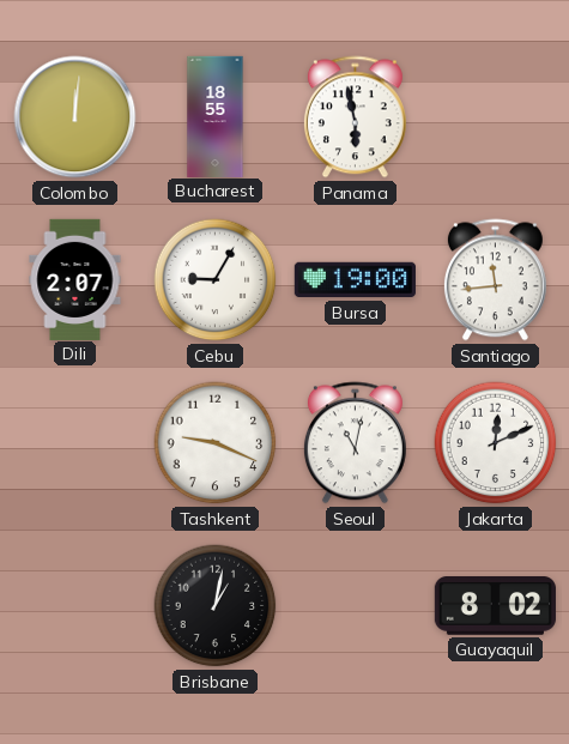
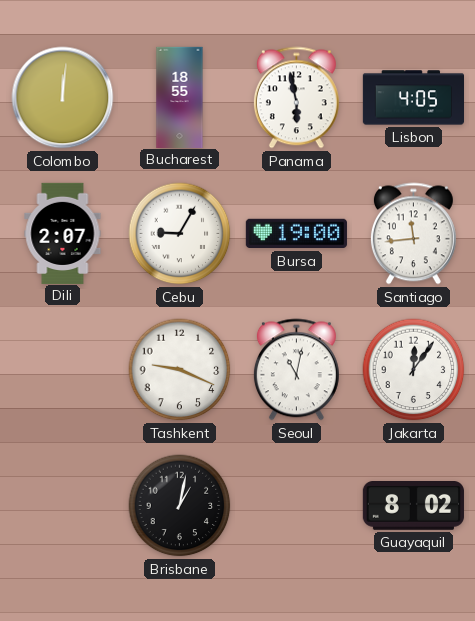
Lisbon: none -> 4:05
Jakarta: 12:11 -> 12:06
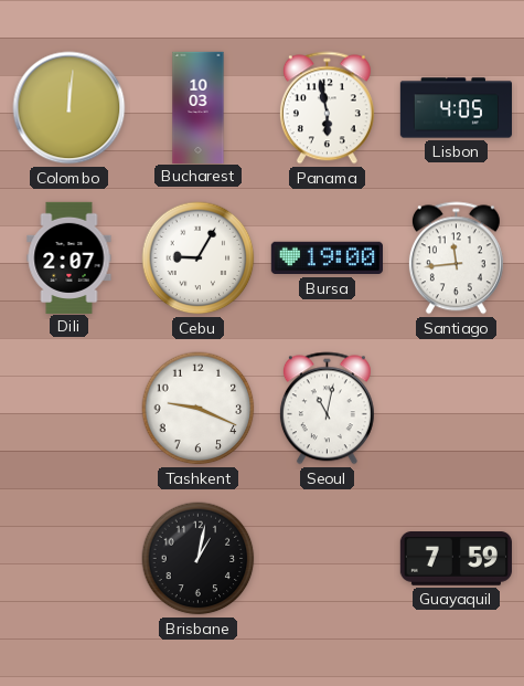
Bucharest: 18:55 -> 10:03
Jakarta: 12:06 -> none
Guayaquil: 8:02 -> 7:59
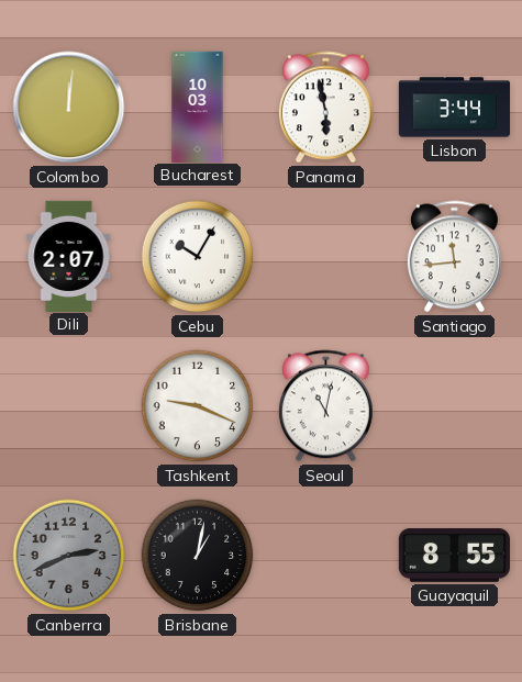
Lisbon: 4:05 -> 3:44
Cebu: 9:05 -> 10:05
Bursa: 19:00 -> none
Canberra: none -> 2:41
Guayaquil: 7:59 -> 8:55
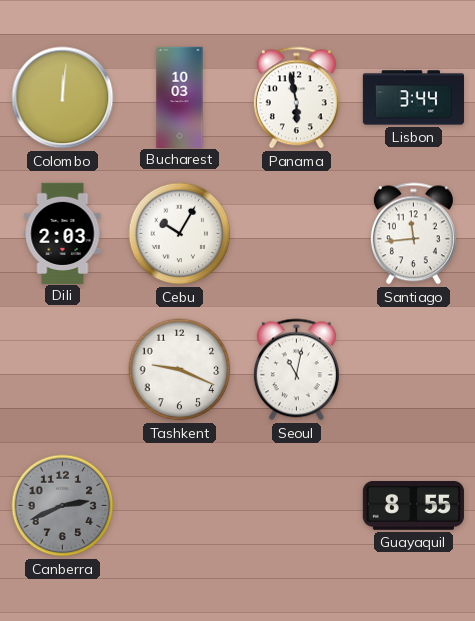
Dili: 2:07 -> 2:03
Brisbane: 1:02 -> none
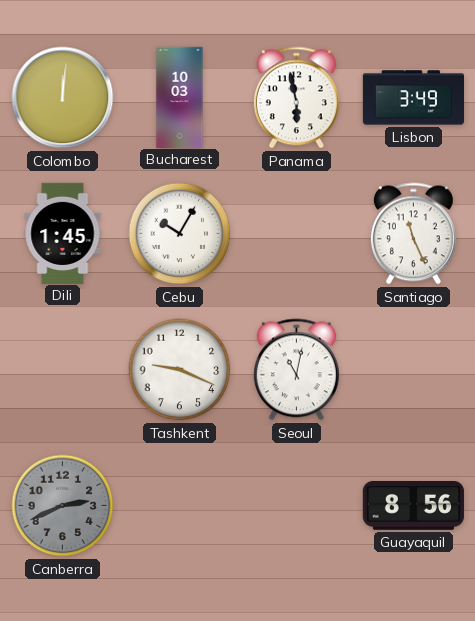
Lisbon: 3:44 -> 3:49
Dili: 2:03 -> 1:45
Santiago: 11:44 -> 11:26
Guayaquil: 8:55 -> 8:56
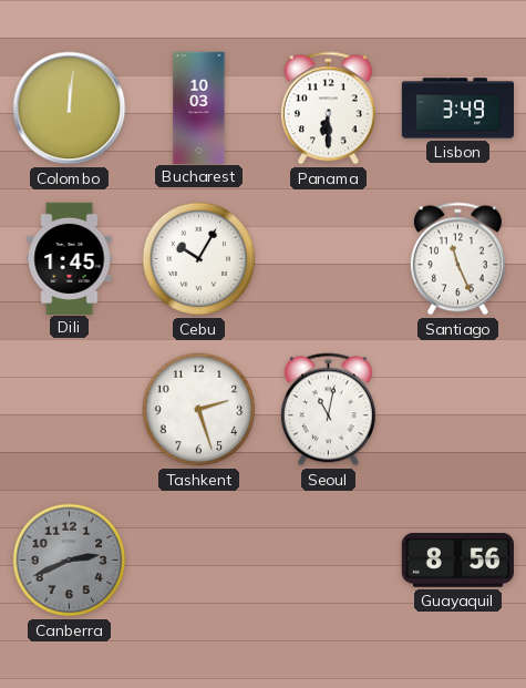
Panama: 5:58 -> 6:30
Tashkent: 9:19 -> 2:27
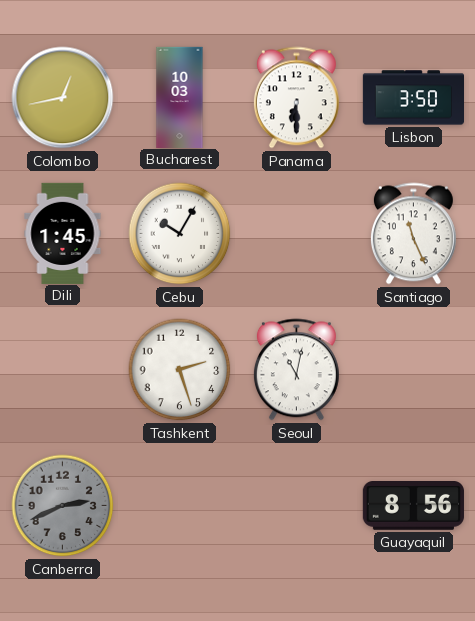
Colombo: 12:01 -> 12:43
Lisbon: 3:49 -> 3:50
